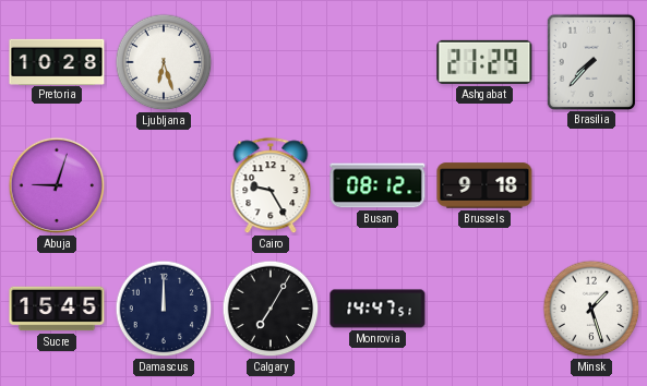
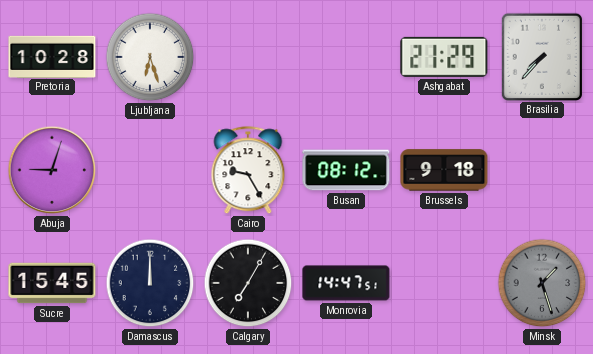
Minsk dial: white -> grey
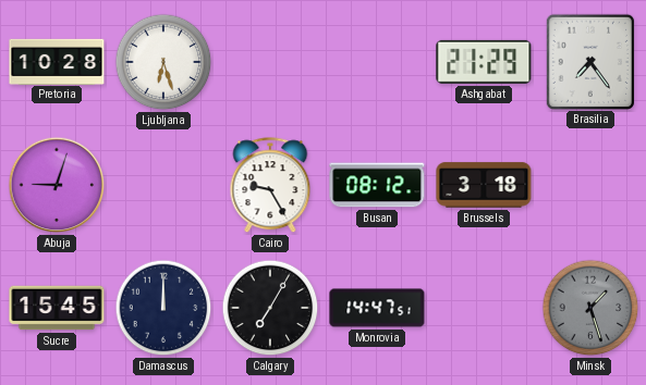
Brasilia: 7:37 -> 7:24
Brussels: 9:18 -> 3:18
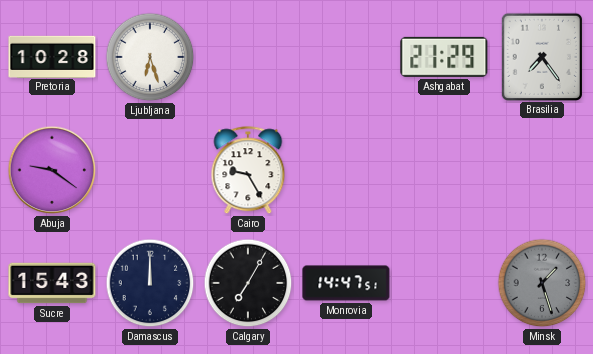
Abuja: 9:03 -> 9:21
Busan: 08:12 -> none
Brussels: 3:18 -> none
Sucre: 15:45 -> 15:43
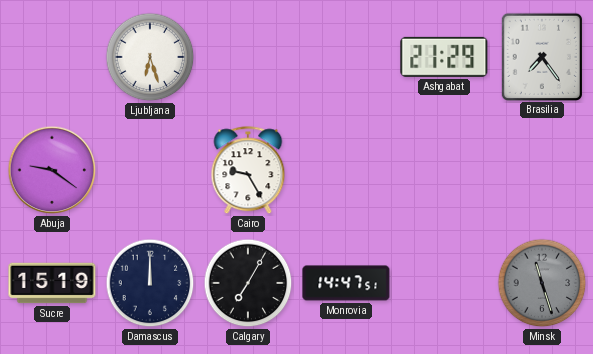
Pretoria: 10:28 -> none
Sucre: 15:43 -> 15:19
Minsk: 1:27 -> 11:27
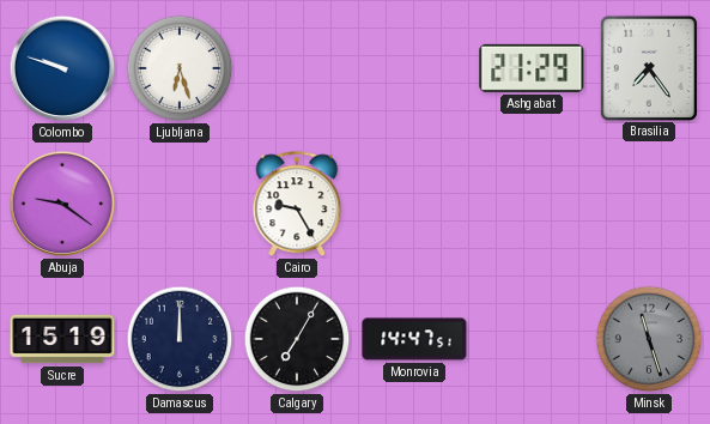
Colombo: none -> 9:48
